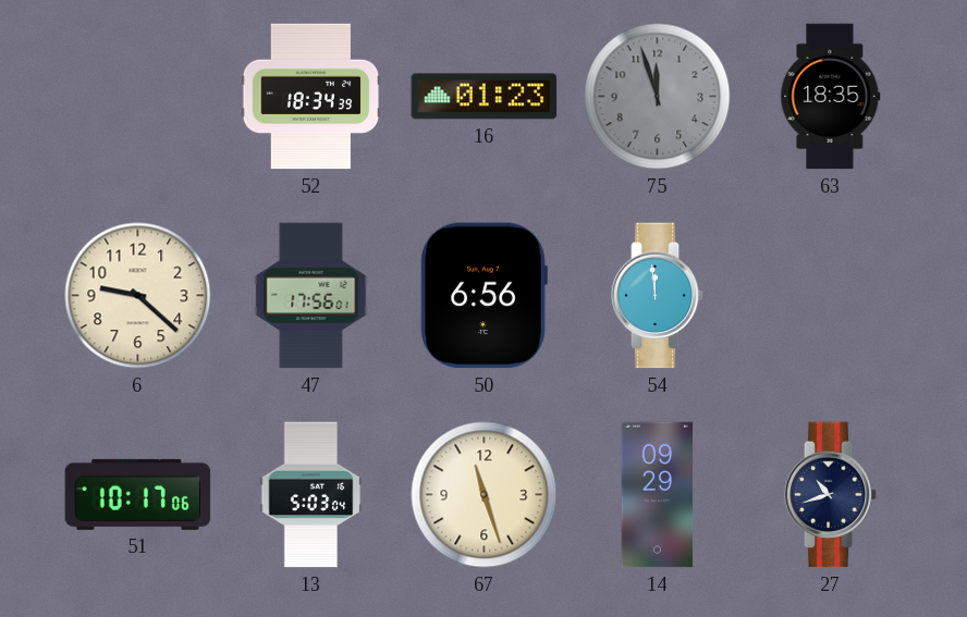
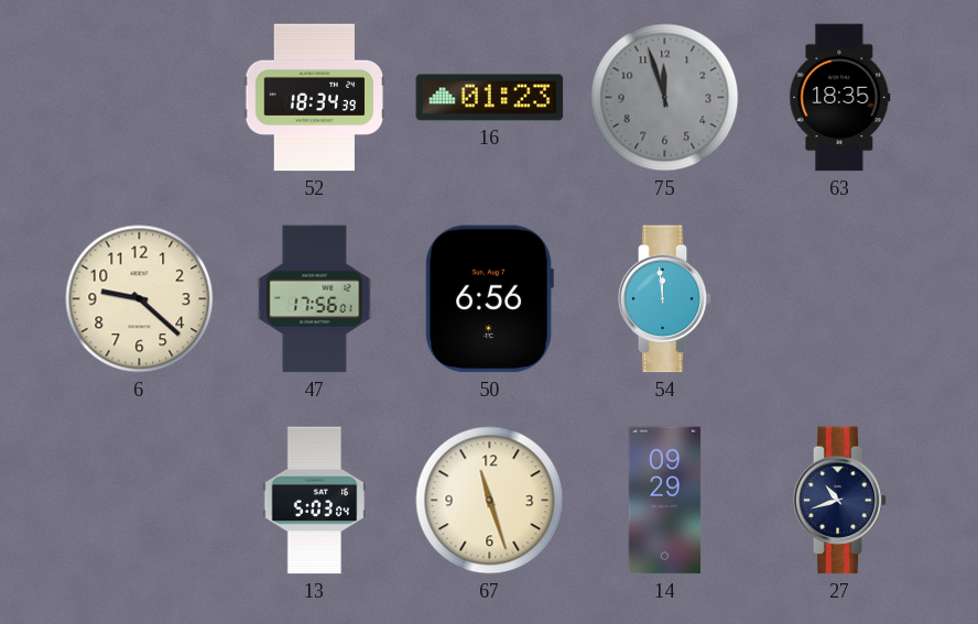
51: 10:17 -> none
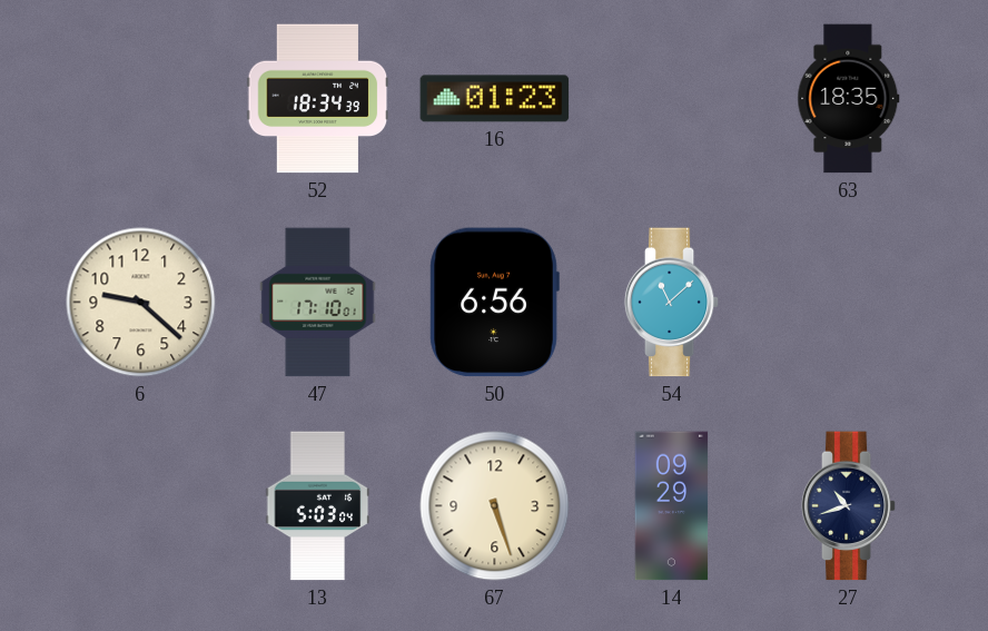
75: 11:57 -> none
47: 17:56 -> 17:10
54: 11:59 -> 11:08
67: 11:27 -> 5:27
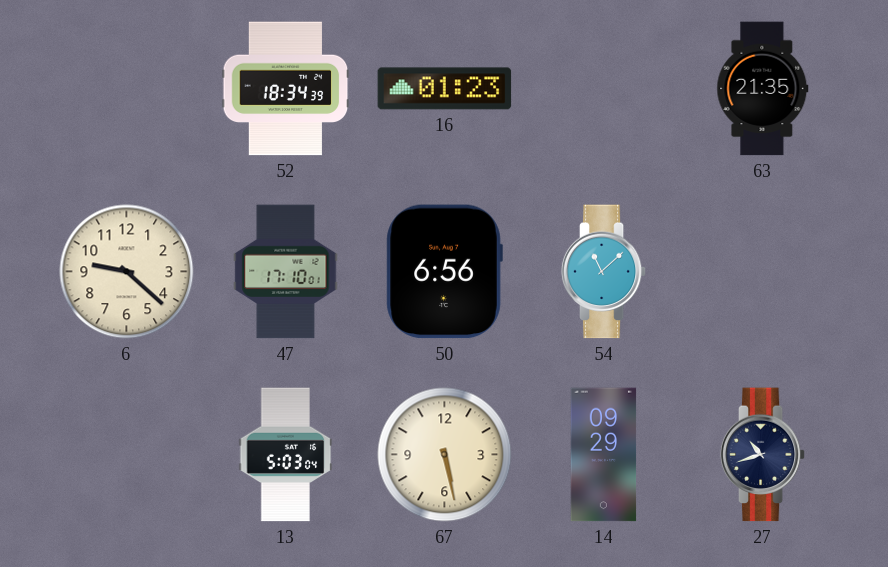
63: 18:35 -> 21:35
67: 5:27 -> 5:28
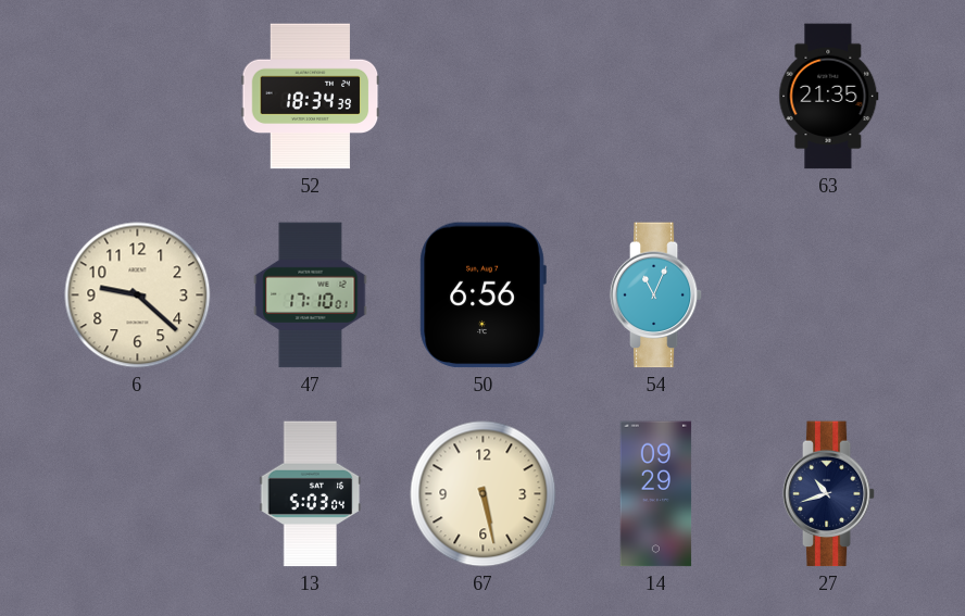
16: 01:23 -> none
54: 11:08 -> 11:04
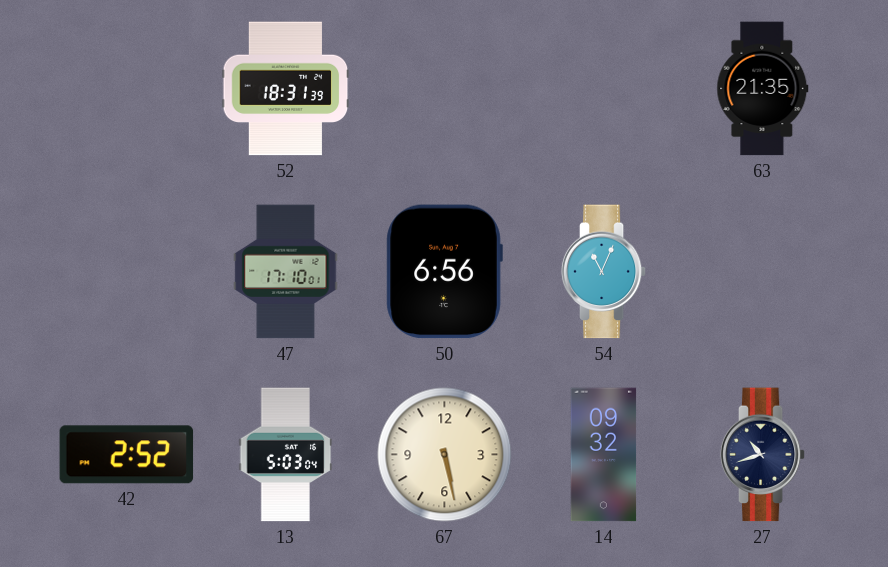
52: 18:34 -> 18:31
6: 9:22 -> none
42: none -> 2:52
14: 09:29 -> 09:32
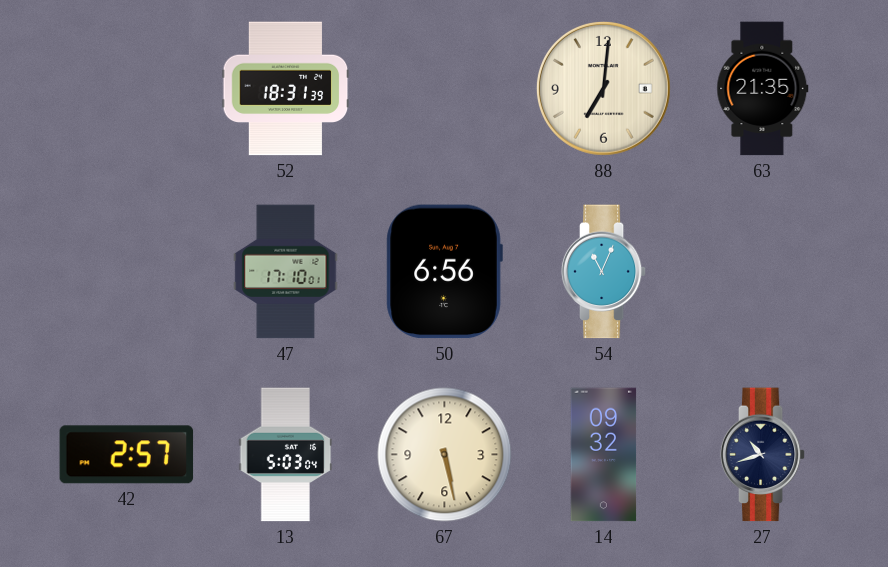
88: none -> 7:01
42: 2:52 -> 2:57
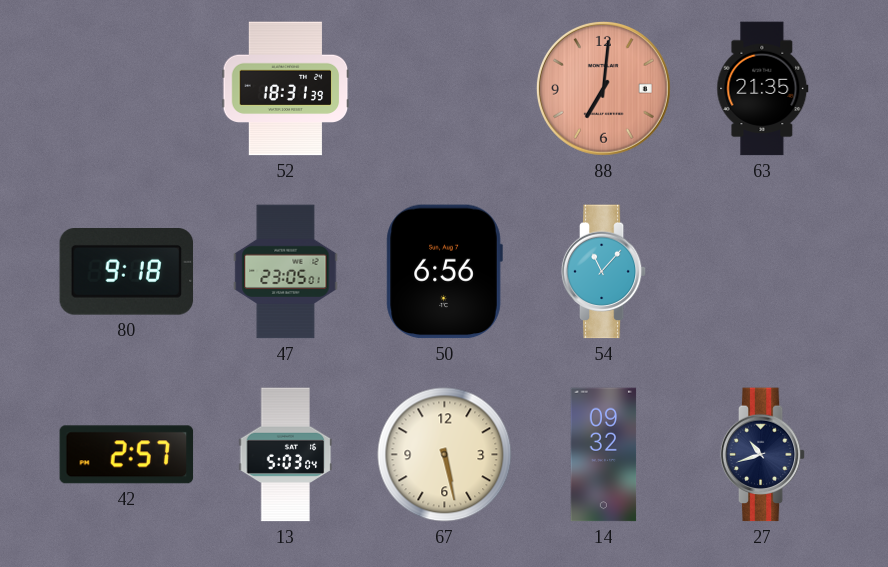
88 dial: cream -> salmon
80: none -> 9:18
47: 17:10 -> 23:05
54: 11:04 -> 11:07
